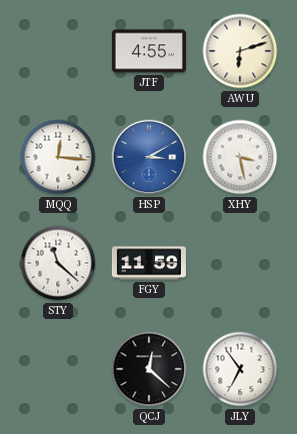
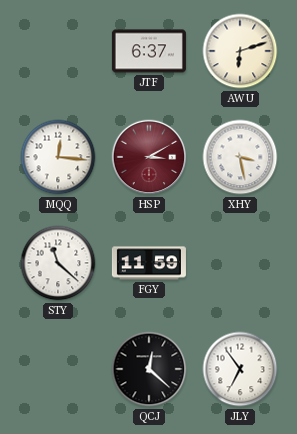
JTF: 4:55 -> 6:37
HSP dial: blue -> burgundy
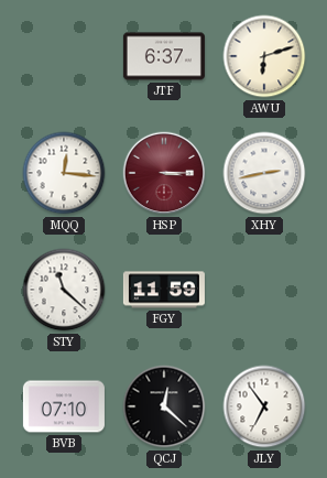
HSP: 3:10 -> 3:15
XHY: 3:28 -> 2:43
BVB: none -> 07:10
